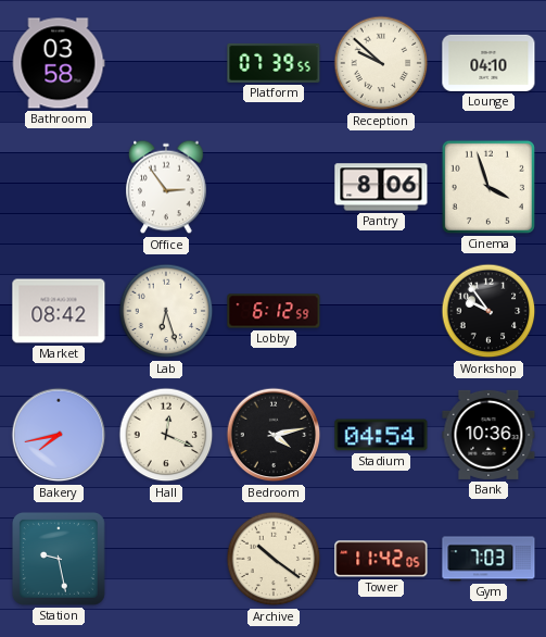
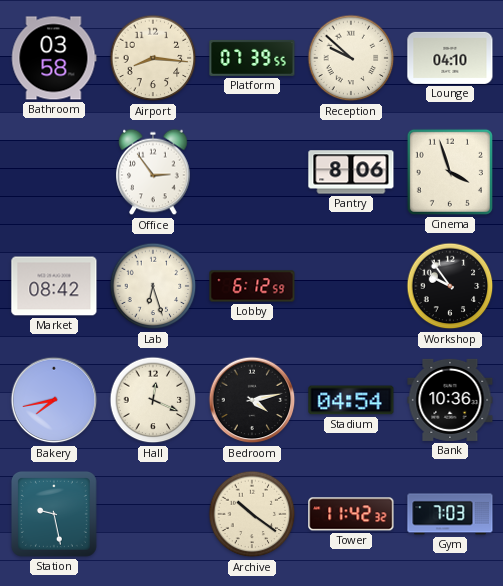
Airport: none -> 8:16
Tower: 11:42:05 -> 11:42:32
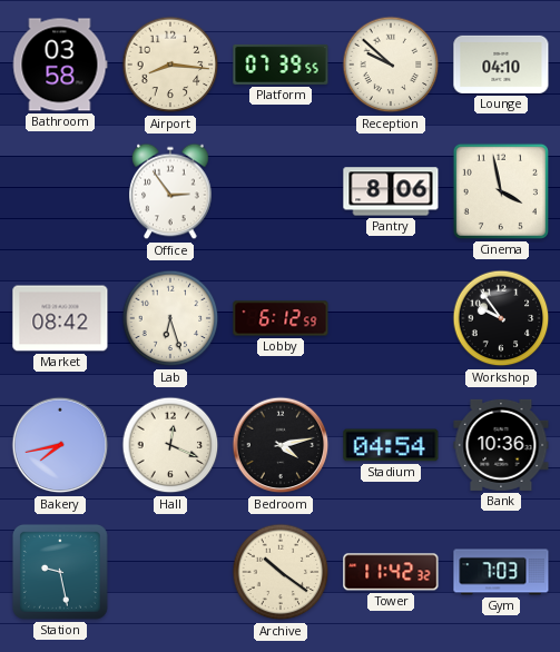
Cinema: 3:57 -> 3:58
